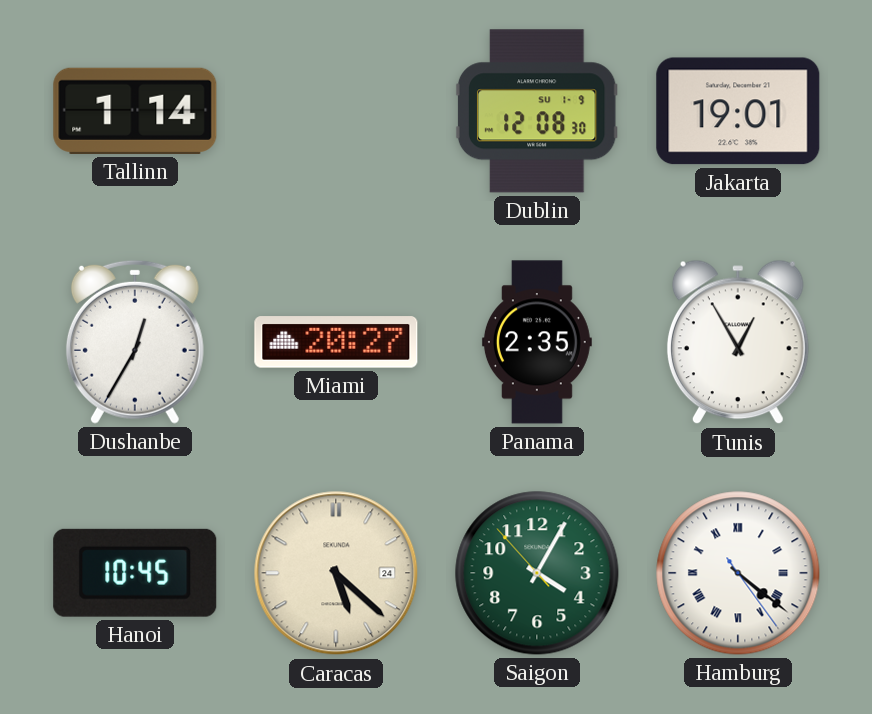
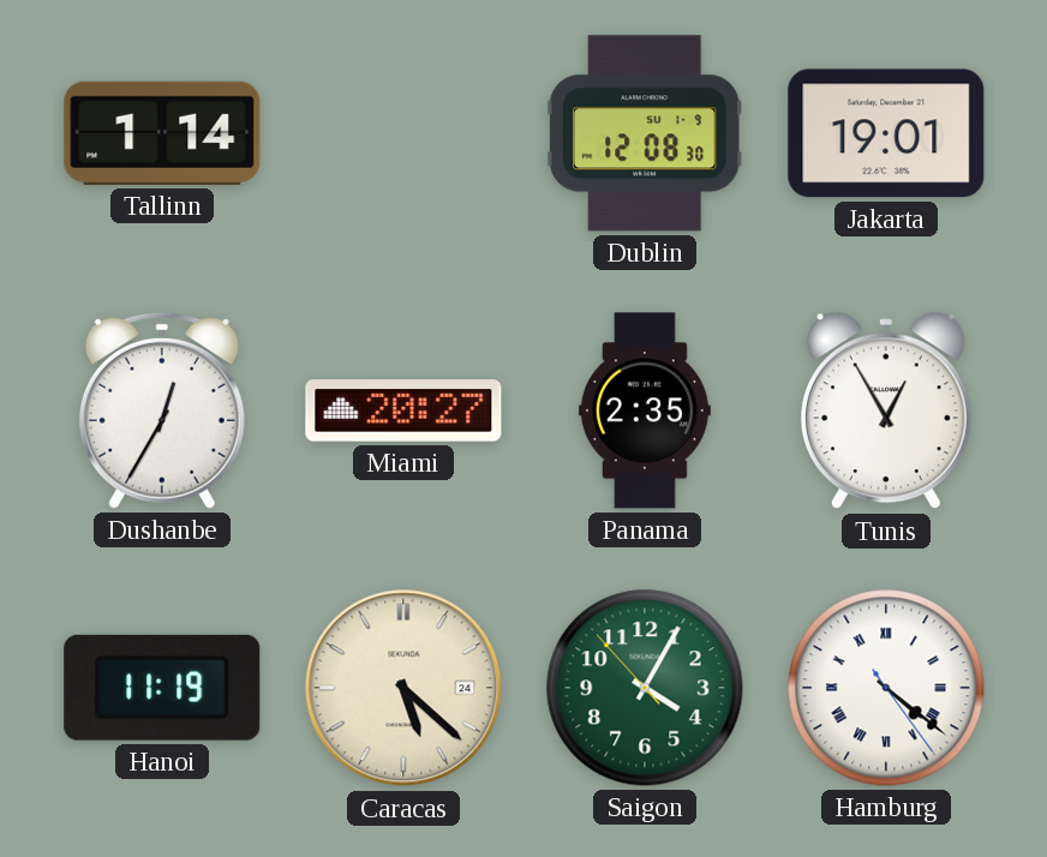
Hanoi: 10:45 -> 11:19
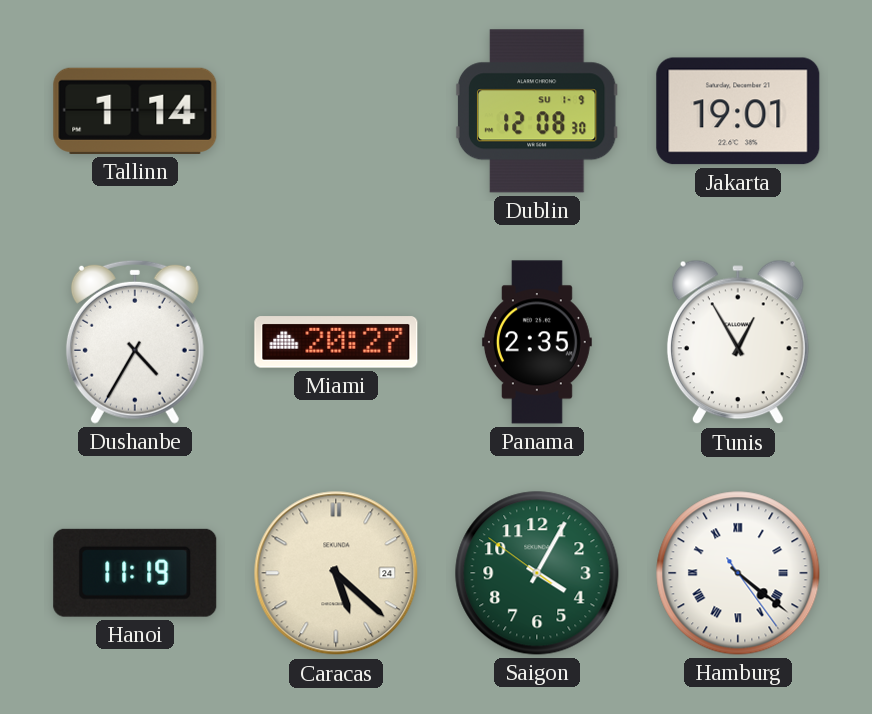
Dushanbe: 12:35 -> 4:35
Saigon: 4:04:53 -> 4:04:51
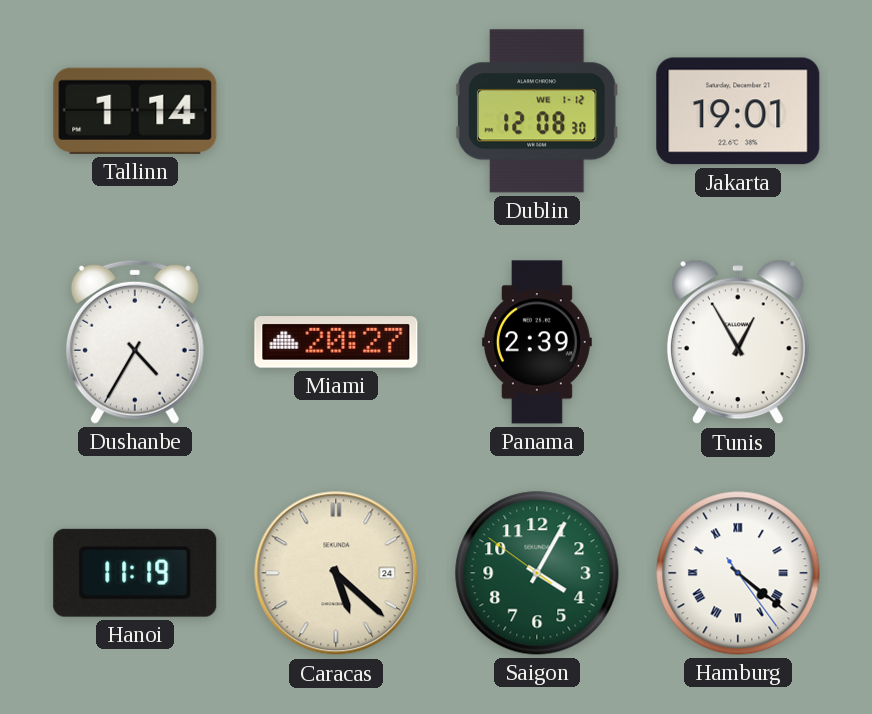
Dublin date: SU 1-9 -> WE 1-12
Panama: 2:35 -> 2:39
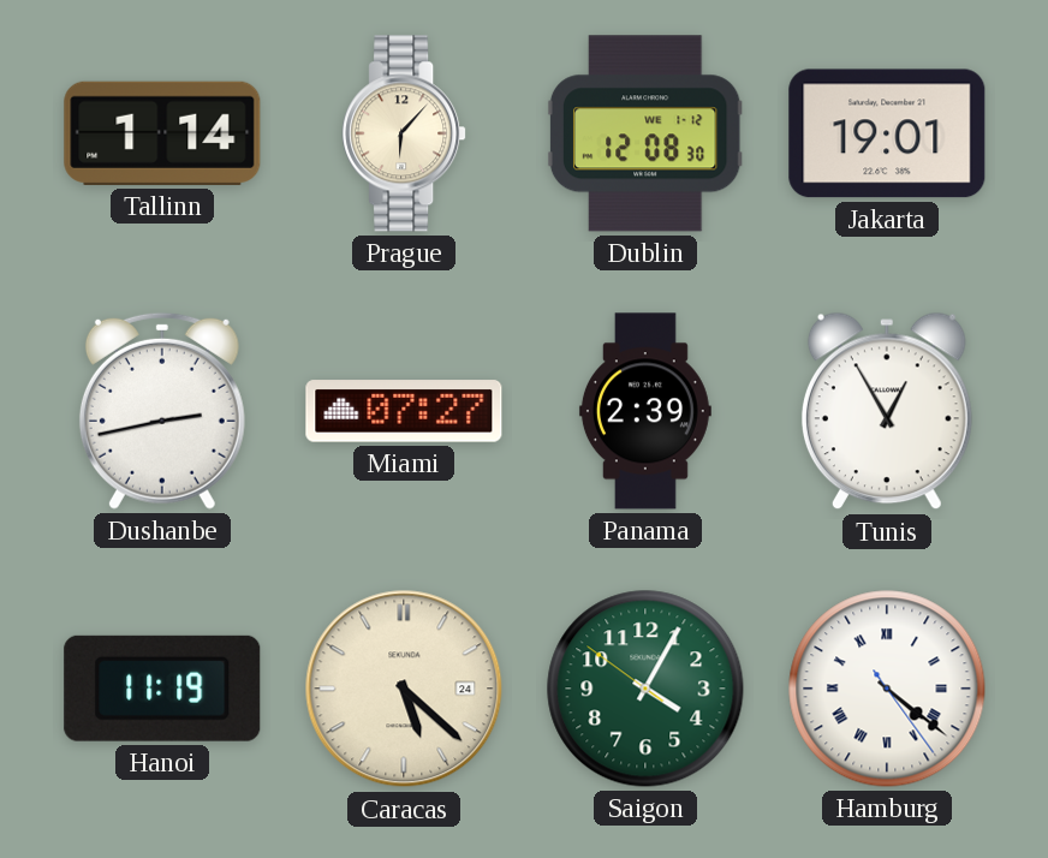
Prague: none -> 6:07
Dushanbe: 4:35 -> 2:43
Miami: 20:27 -> 07:27
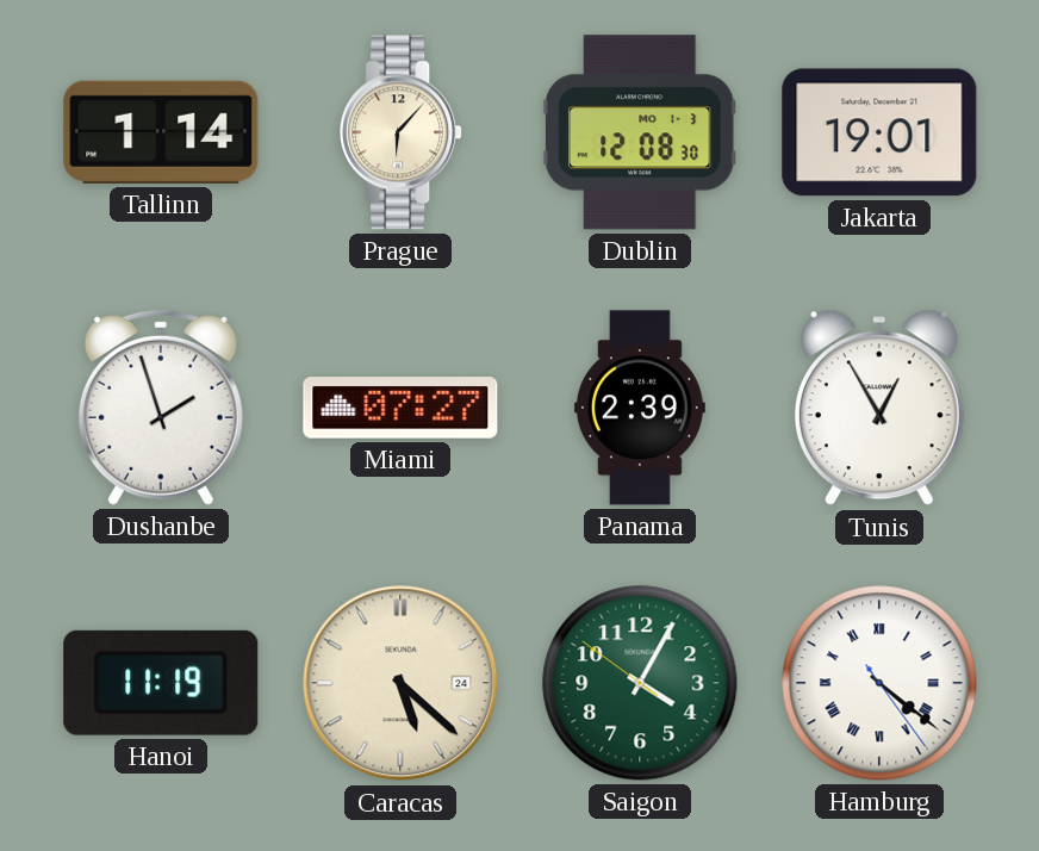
Dublin date: WE 1-12 -> MO 1-3
Dushanbe: 2:43 -> 1:57
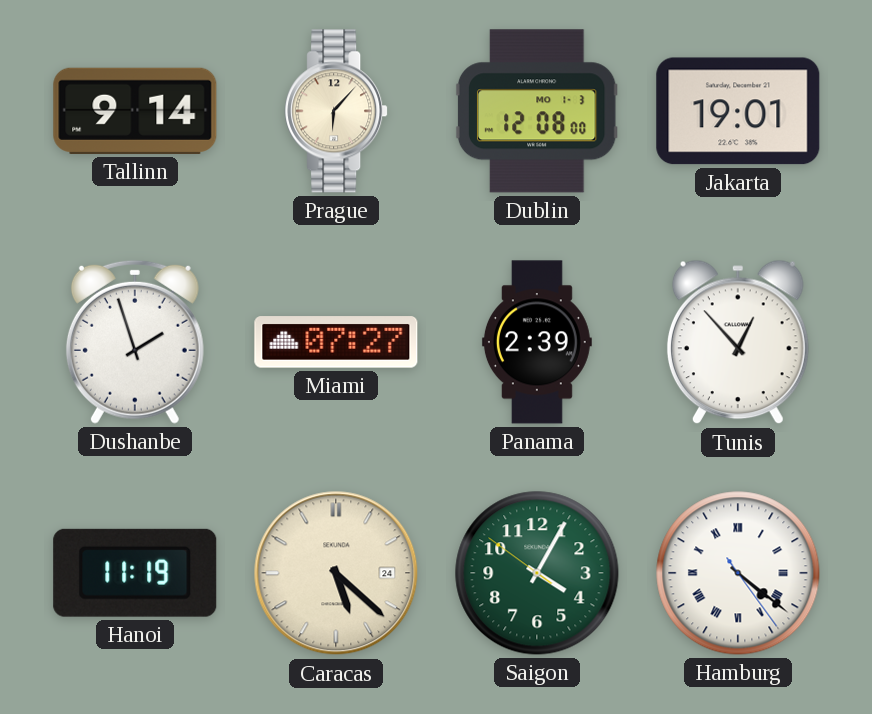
Tallinn: 1:14 -> 9:14
Dublin: 12:08:30 -> 12:08:00
Tunis: 12:55 -> 12:53
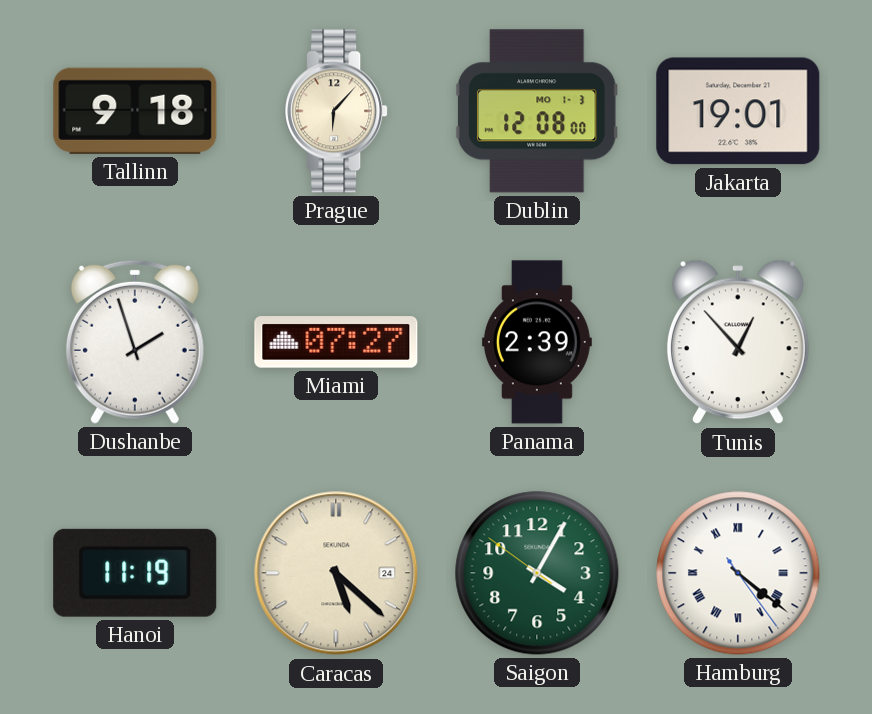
Tallinn: 9:14 -> 9:18
